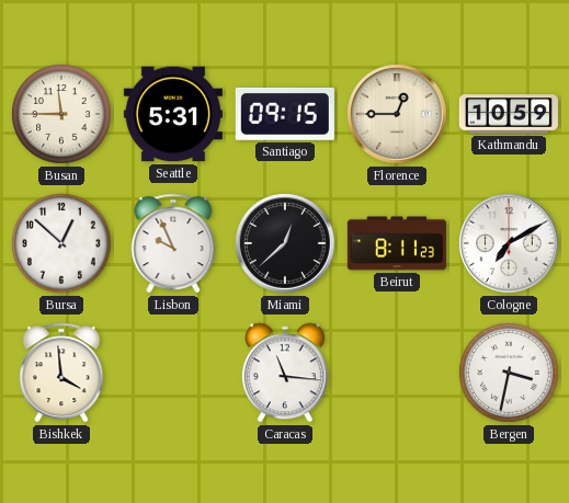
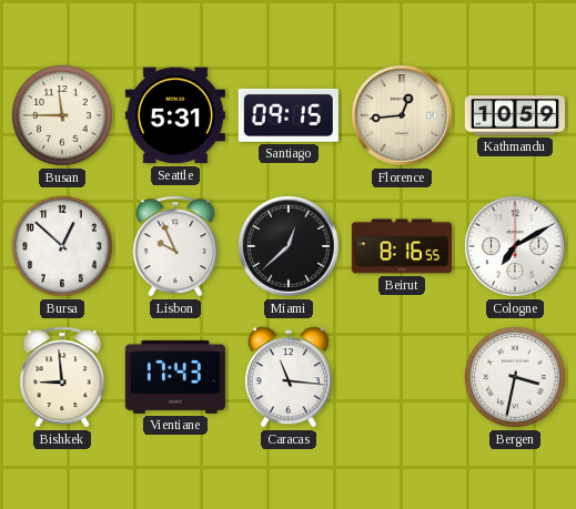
Florence: 12:45 -> 12:44
Beirut: 8:11 -> 8:16
Bishkek: 3:59 -> 8:59
Vientiane: none -> 17:43
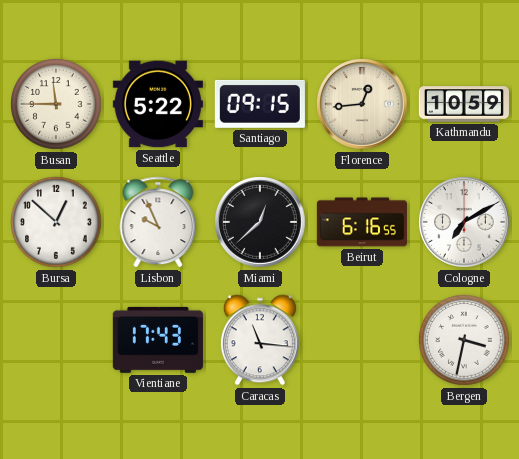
Seattle: 5:31 -> 5:22
Beirut: 8:16 -> 6:16
Bishkek: 8:59 -> none
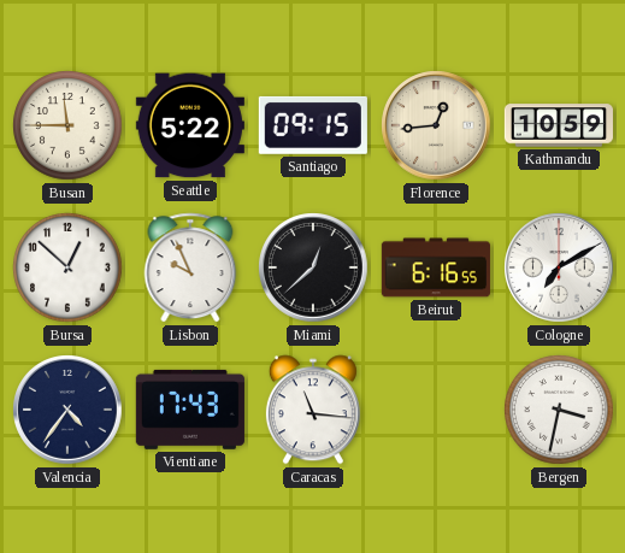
Valencia: none -> 4:36
